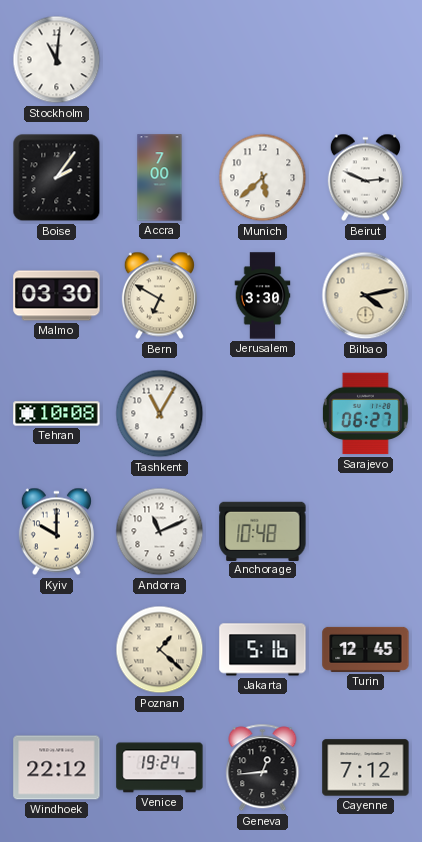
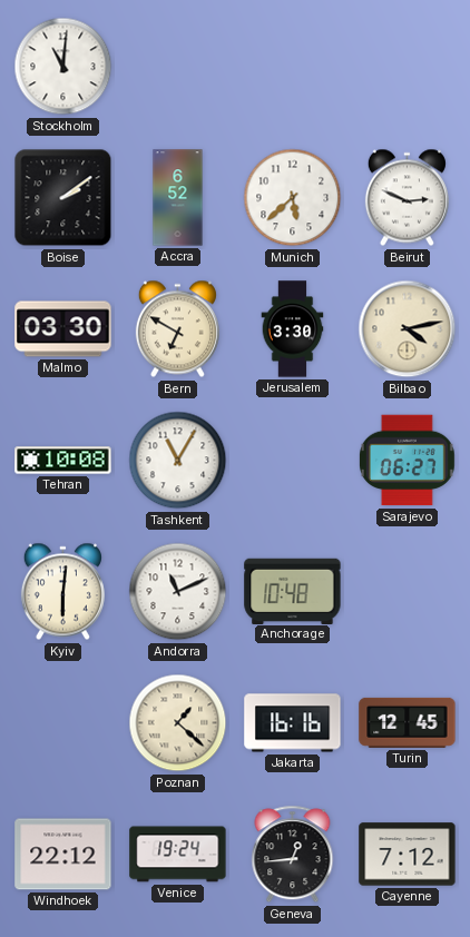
Boise: 2:06 -> 2:09
Accra: 7:00 -> 6:52
Kyiv: 10:00 -> 6:01
Jakarta: 5:16 -> 16:16
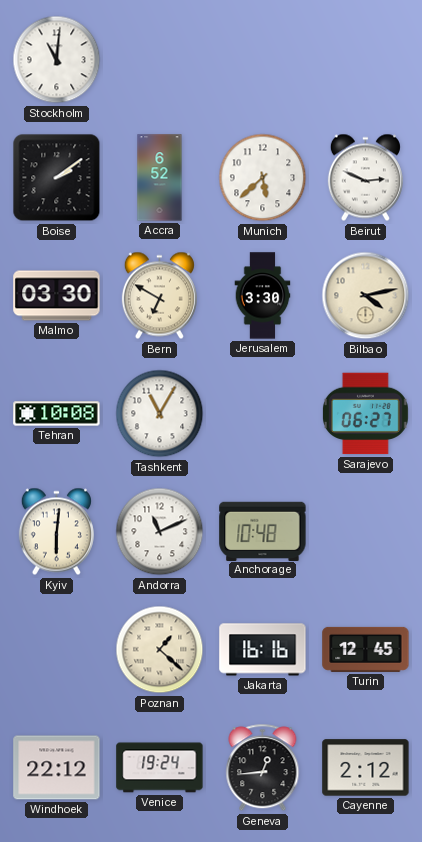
Cayenne: 7:12 -> 2:12
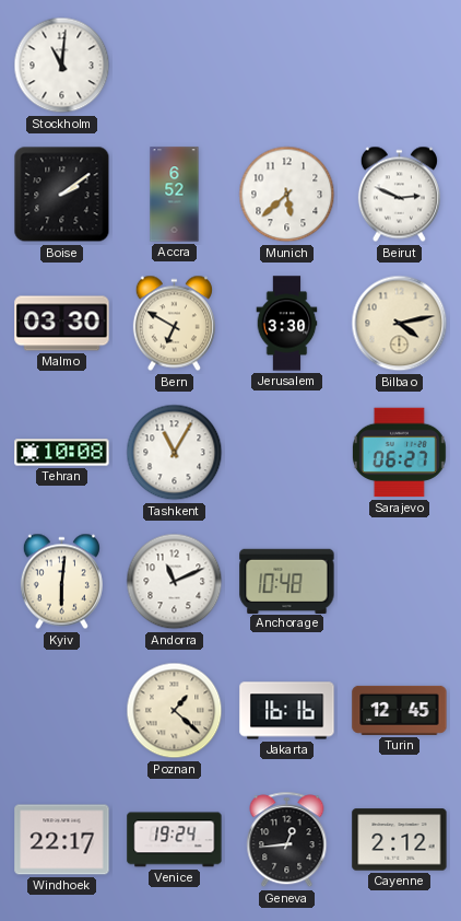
Windhoek: 22:12 -> 22:17
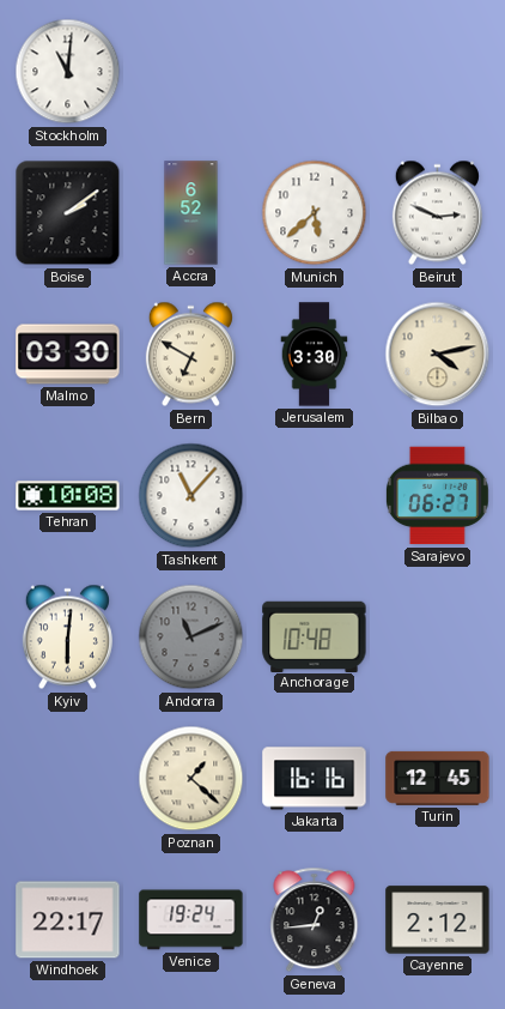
Tashkent: 11:05 -> 11:07
Andorra dial: white -> grey
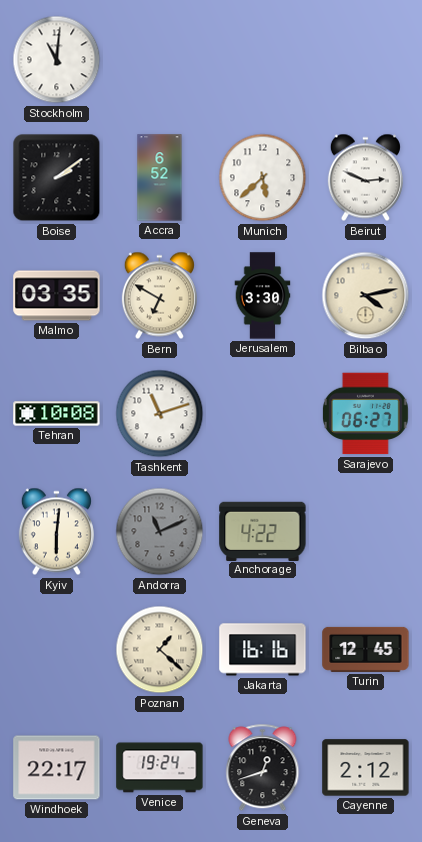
Malmo: 03:30 -> 03:35
Tashkent: 11:07 -> 11:12
Anchorage: 10:48 -> 4:22
Geneva: 12:44 -> 12:42
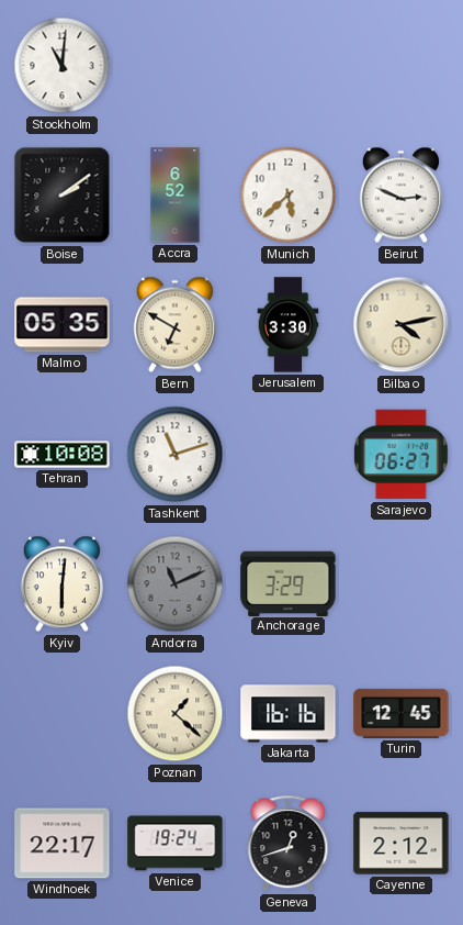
Malmo: 03:35 -> 05:35
Anchorage: 4:22 -> 3:29
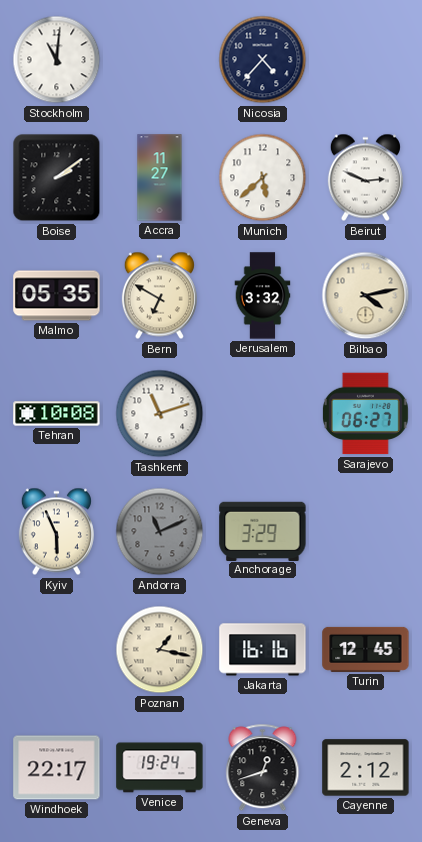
Nicosia: none -> 4:37
Accra: 6:52 -> 11:27
Jerusalem: 3:30 -> 3:32
Kyiv: 6:01 -> 5:56
Poznan: 1:22 -> 1:17
